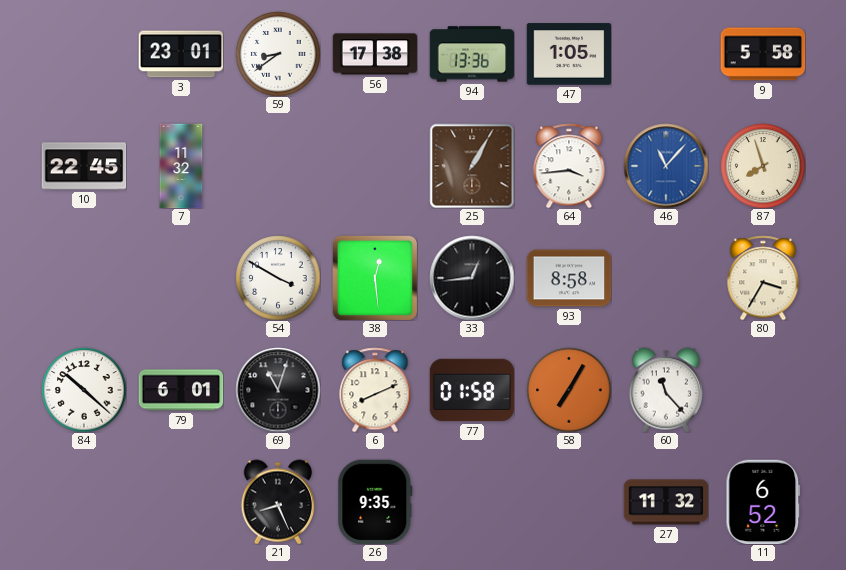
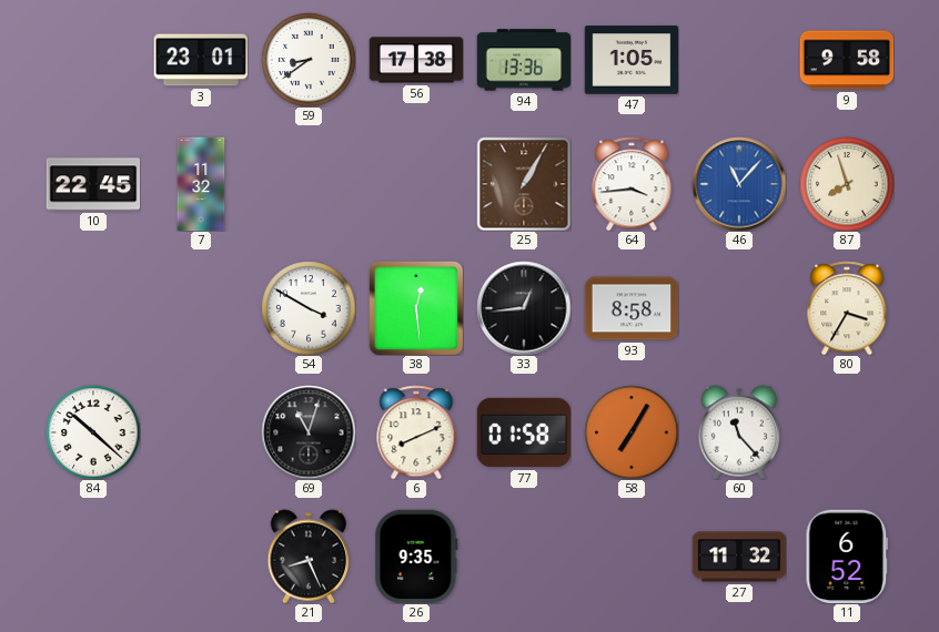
9: 5:58 -> 9:58
79: 6:01 -> none
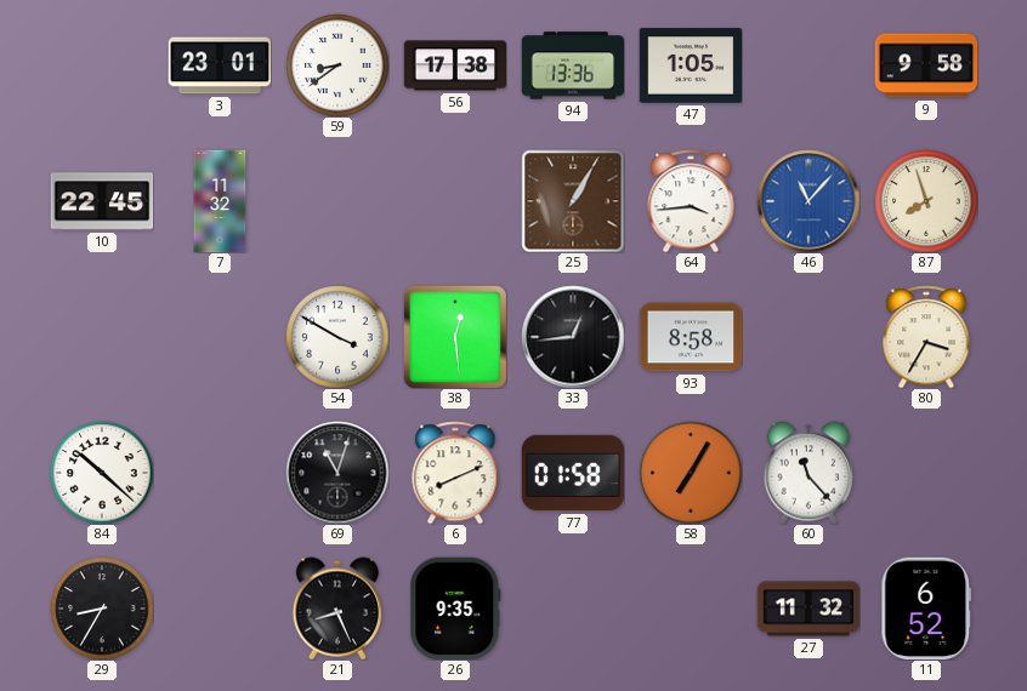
29: none -> 8:35
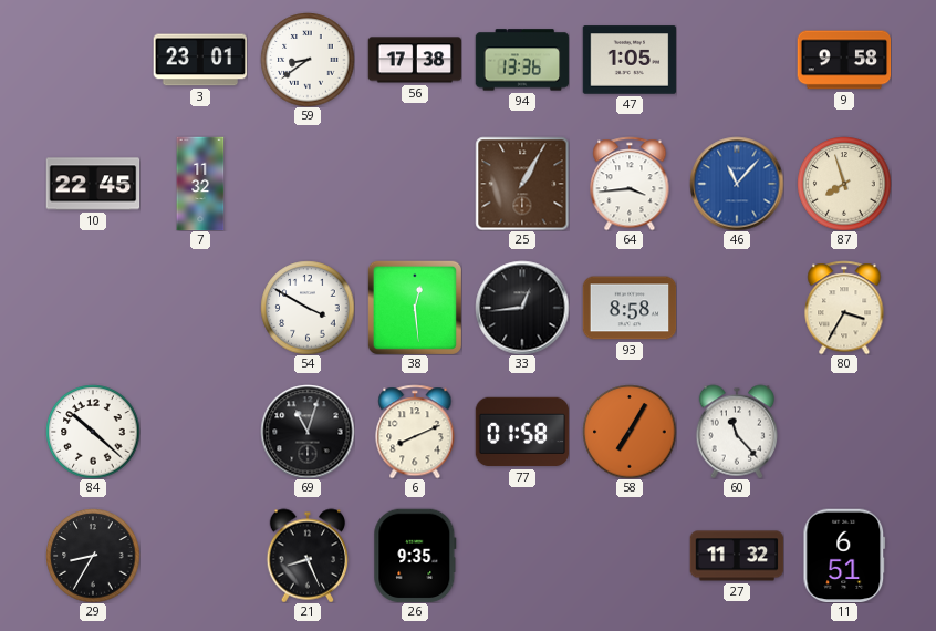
11: 6:52 -> 6:51
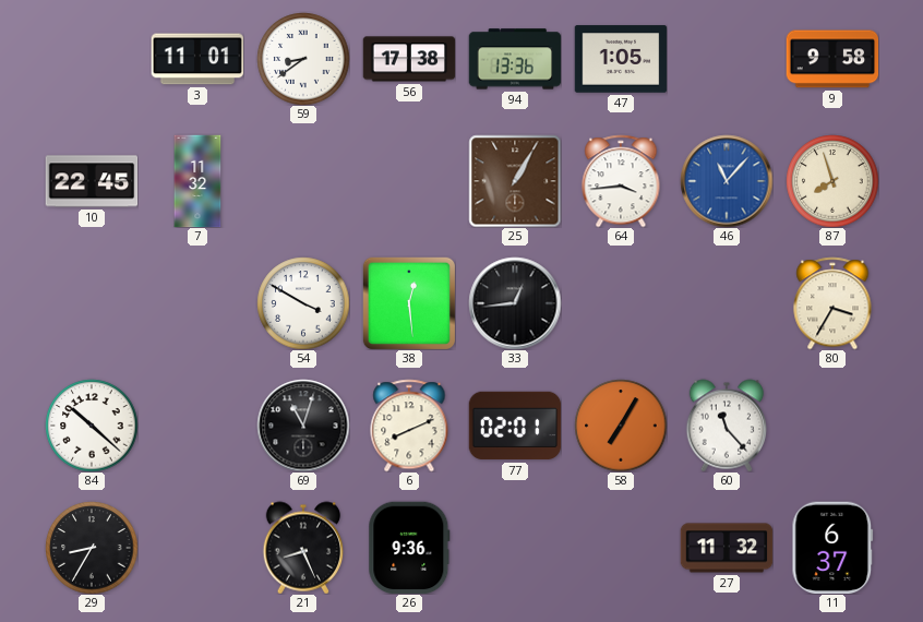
3: 23:01 -> 11:01
93: 8:58 -> none
77: 01:58 -> 02:01
26: 9:35 -> 9:36
11: 6:51 -> 6:37
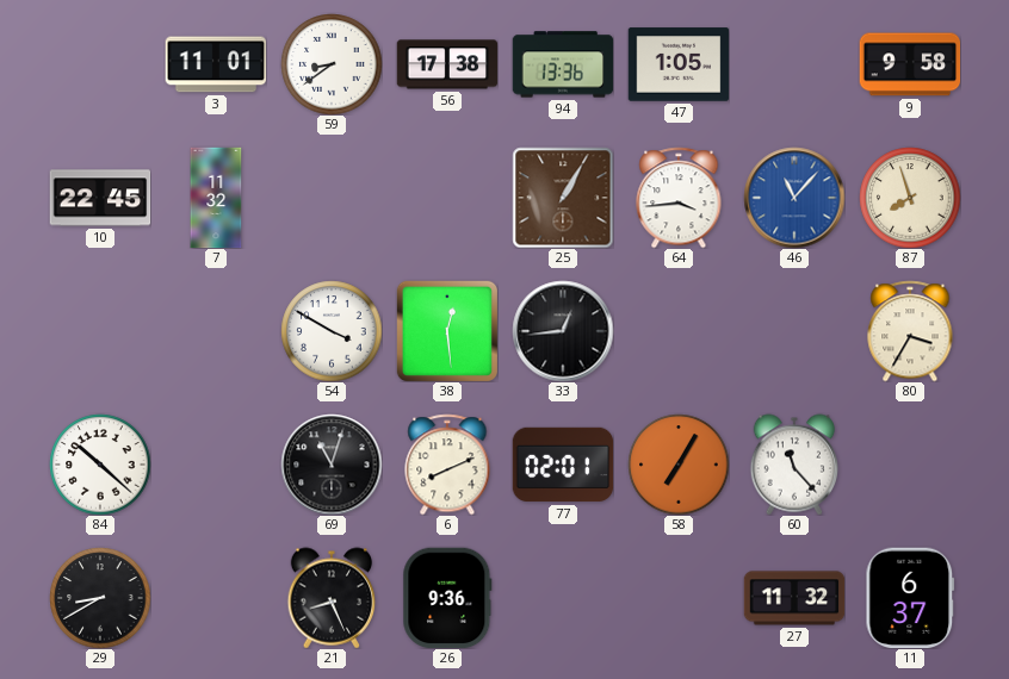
29: 8:35 -> 8:40
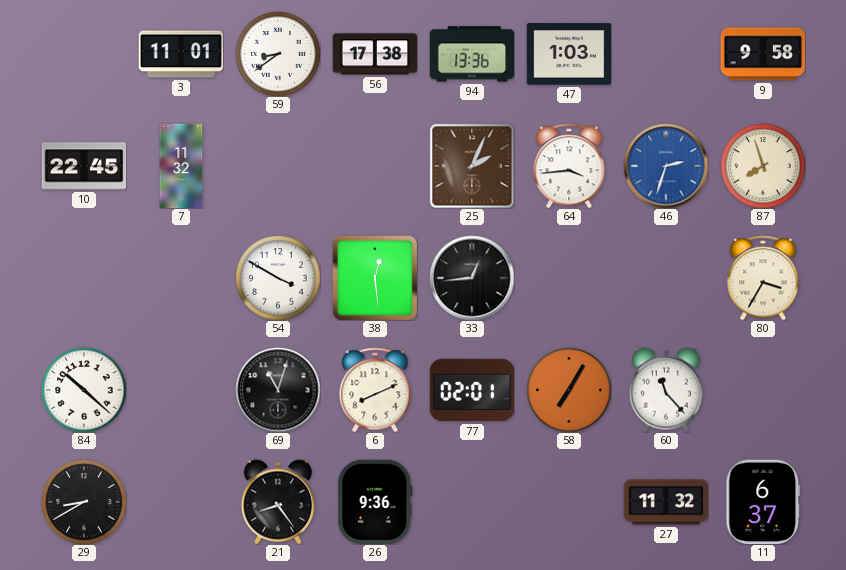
47: 1:05 -> 1:03
25: 1:05 -> 2:04
46: 11:07 -> 2:33
21: 8:26 -> 8:24
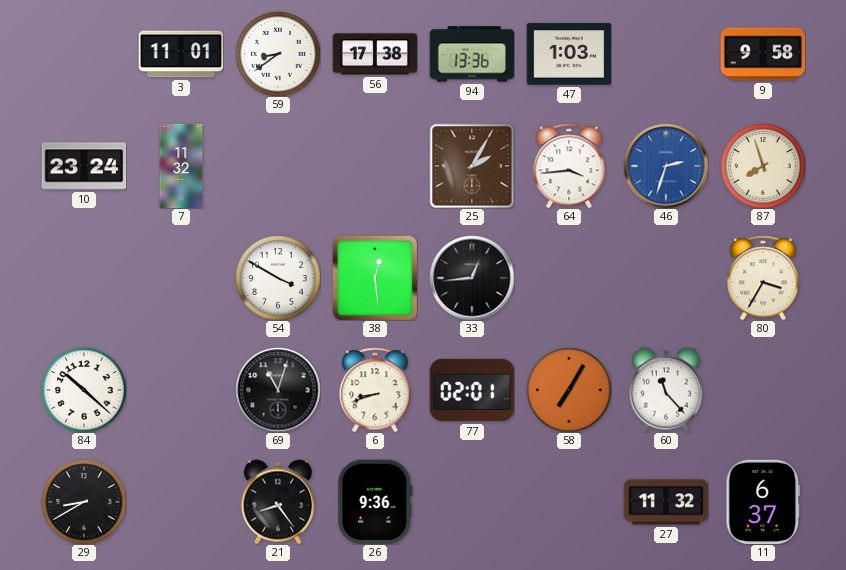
10: 22:45 -> 23:24
25: 2:04 -> 2:05
6: 8:11 -> 8:42
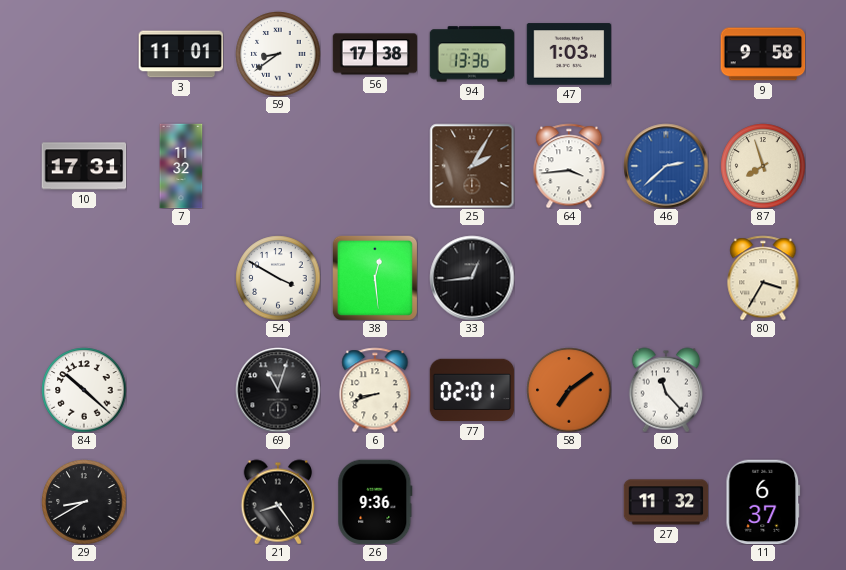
10: 23:24 -> 17:31
46: 2:33 -> 2:38
58: 7:05 -> 7:09
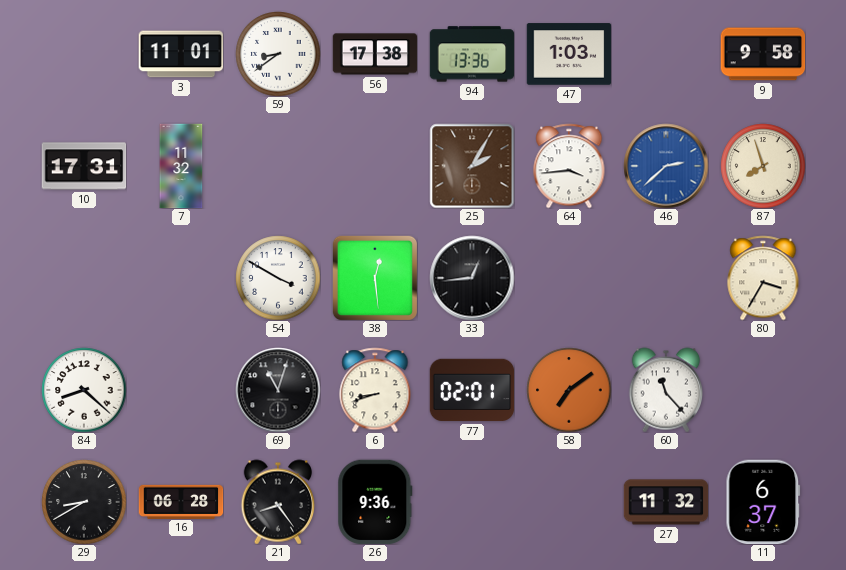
84: 10:22 -> 8:22
16: none -> 06:28
